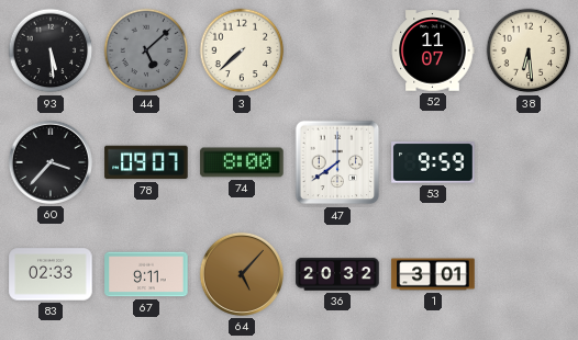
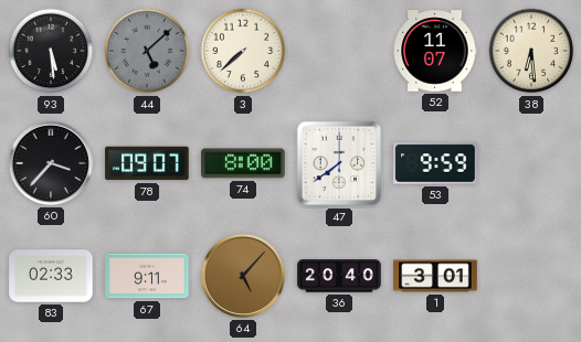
36: 20:32 -> 20:40
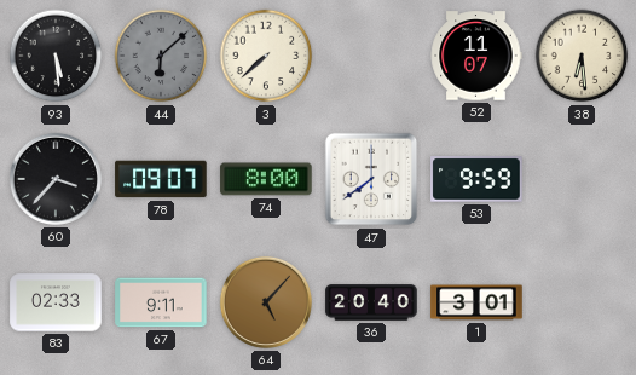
44: 5:08 -> 6:08
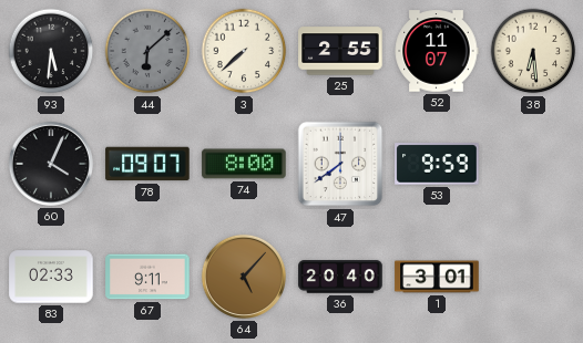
93: 5:29 -> 5:31
25: none -> 2:55
60: 3:37 -> 4:04
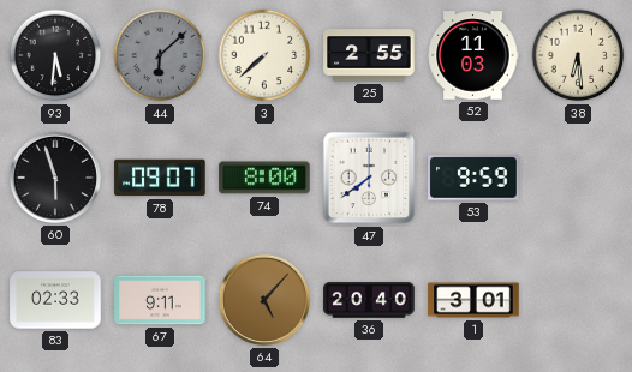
52: 11:07 -> 11:03
60: 4:04 -> 5:57
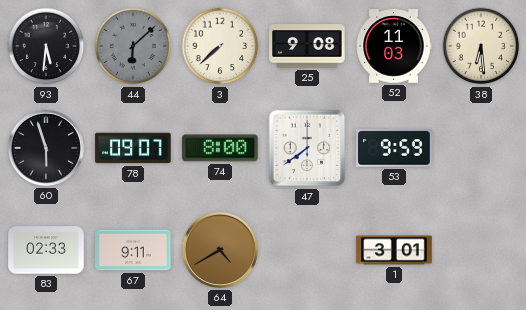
25: 2:55 -> 9:08
64: 5:07 -> 4:40
36: 20:40 -> none
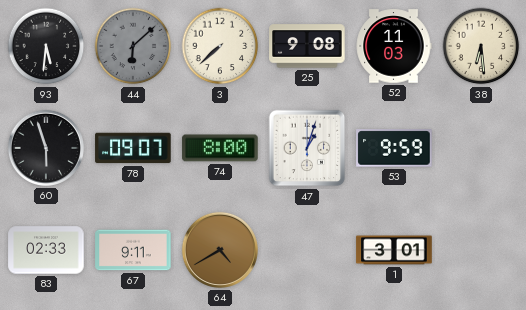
47: 7:39 -> 1:03
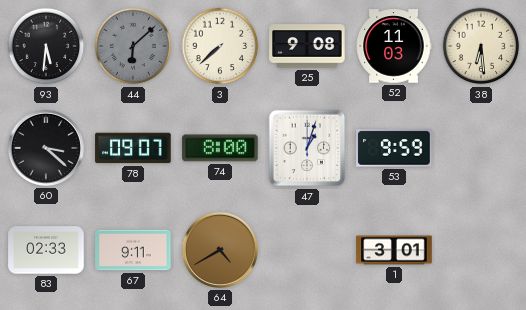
60: 5:57 -> 3:22
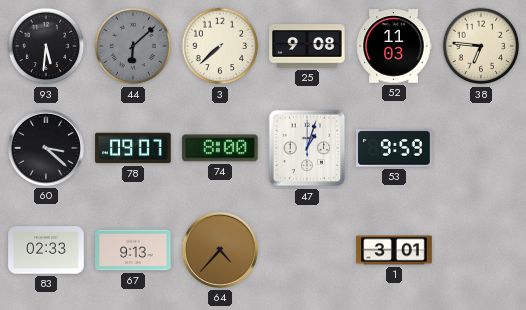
38: 6:29 -> 6:46
67: 9:11 -> 9:13
64: 4:40 -> 4:37
